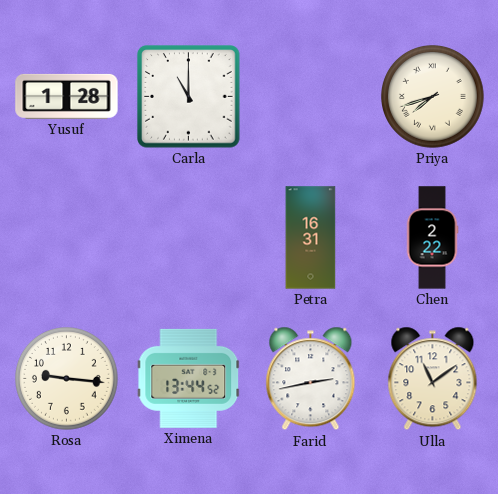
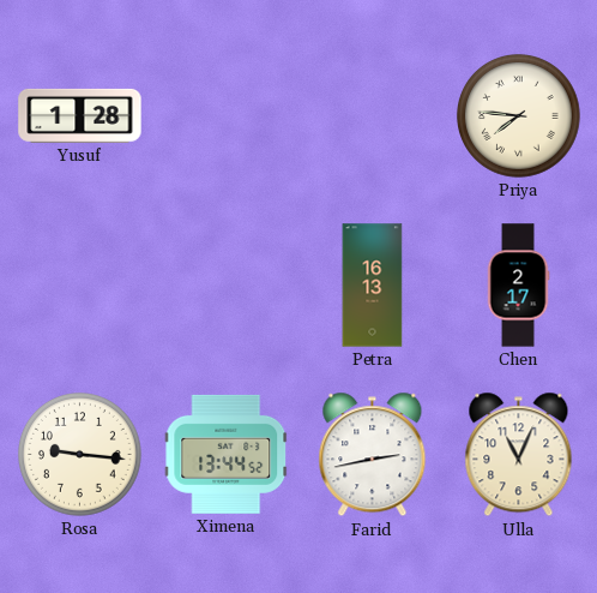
Carla: 11:00 -> none
Priya: 7:42 -> 7:46
Petra: 16:31 -> 16:13
Chen: 2:22 -> 2:17
Ulla: 11:09 -> 11:04
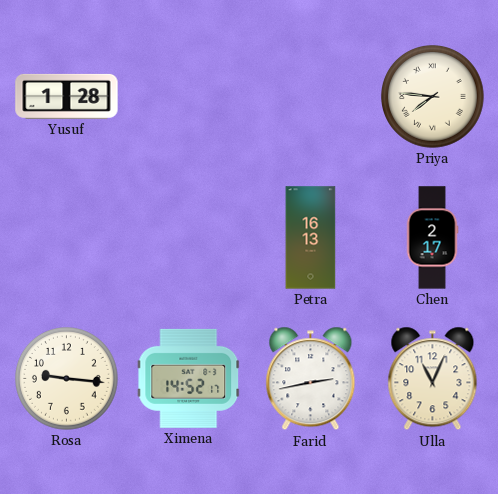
Ximena: 13:44 -> 14:52
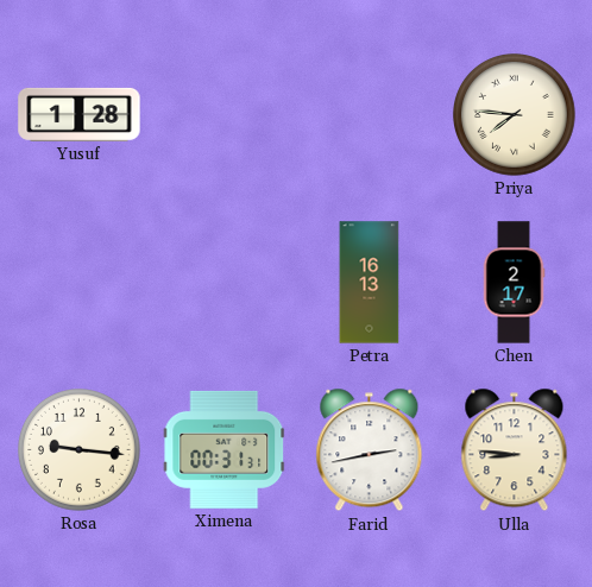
Ximena: 14:52 -> 00:31
Ulla: 11:04 -> 8:46
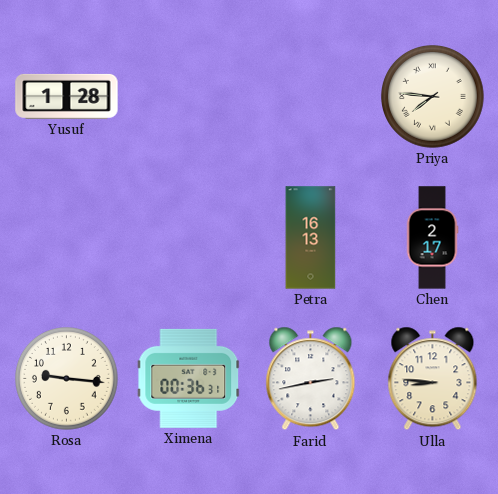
Ximena: 00:31 -> 00:36
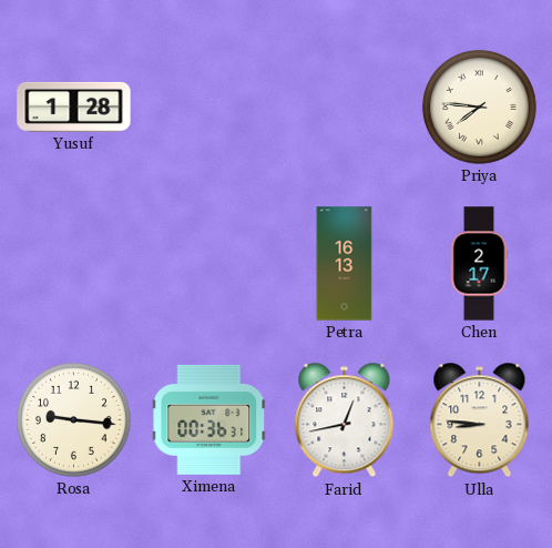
Farid: 2:43 -> 12:43
